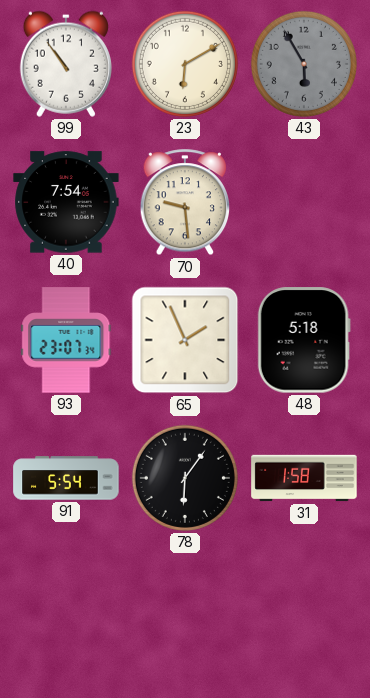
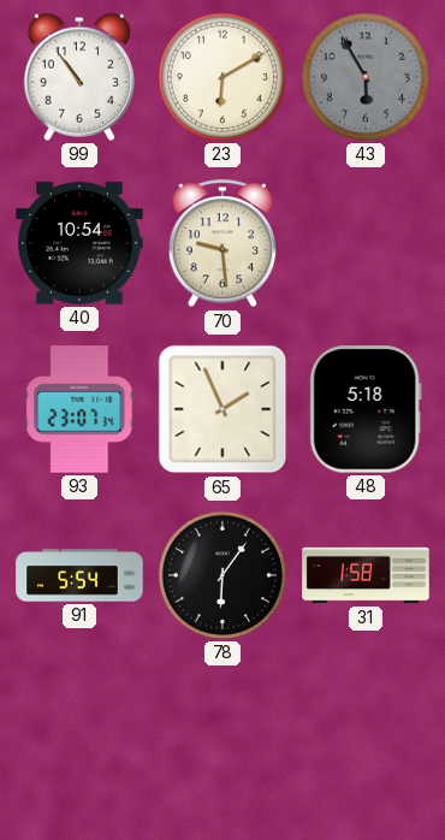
40: 7:54 -> 10:54
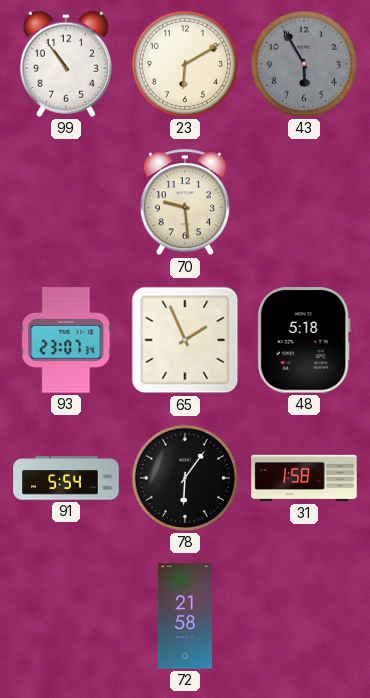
40: 10:54 -> none
72: none -> 21:58
